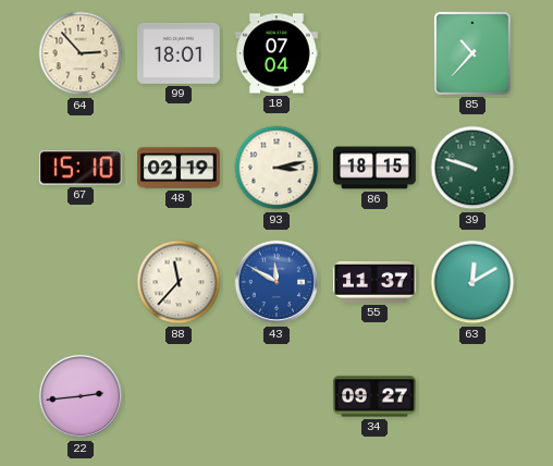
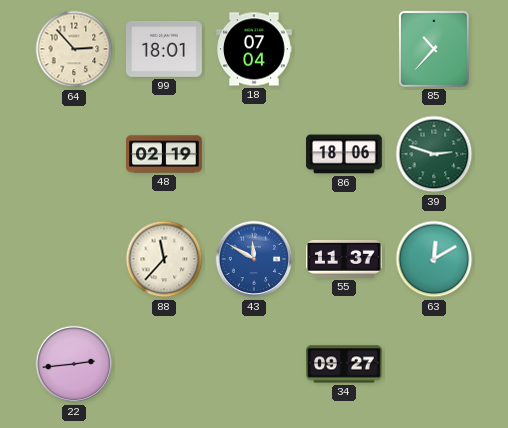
67: 15:10 -> none
93: 3:13 -> none
86: 18:15 -> 18:06
39: 9:48 -> 2:48
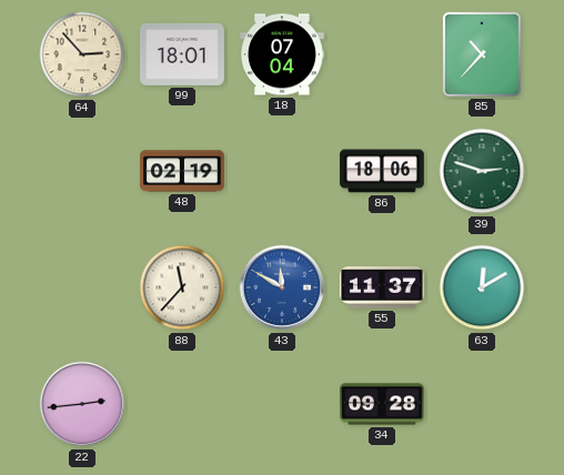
34: 09:27 -> 09:28
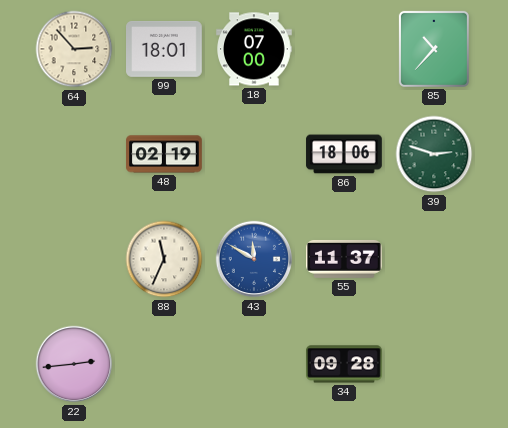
18: 07:04 -> 07:00
88: 11:37 -> 11:34
63: 12:10 -> none
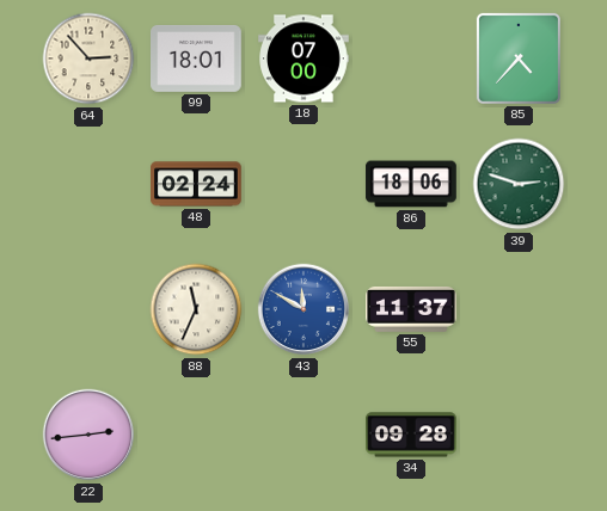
85: 10:37 -> 4:37
48: 02:19 -> 02:24
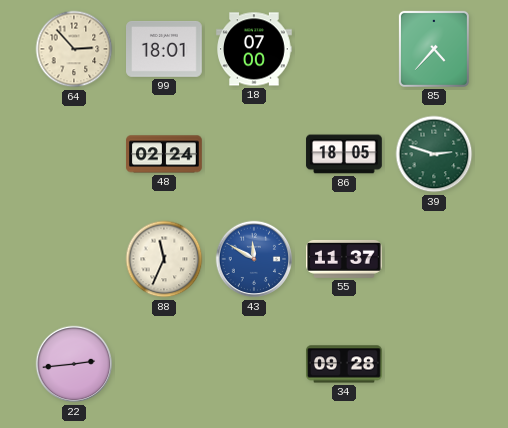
86: 18:06 -> 18:05
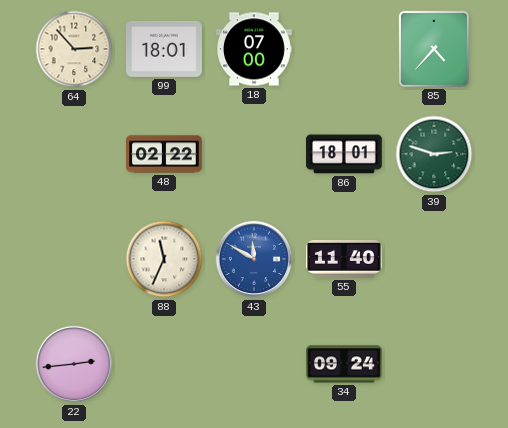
48: 02:24 -> 02:22
86: 18:05 -> 18:01
55: 11:37 -> 11:40
34: 09:28 -> 09:24
